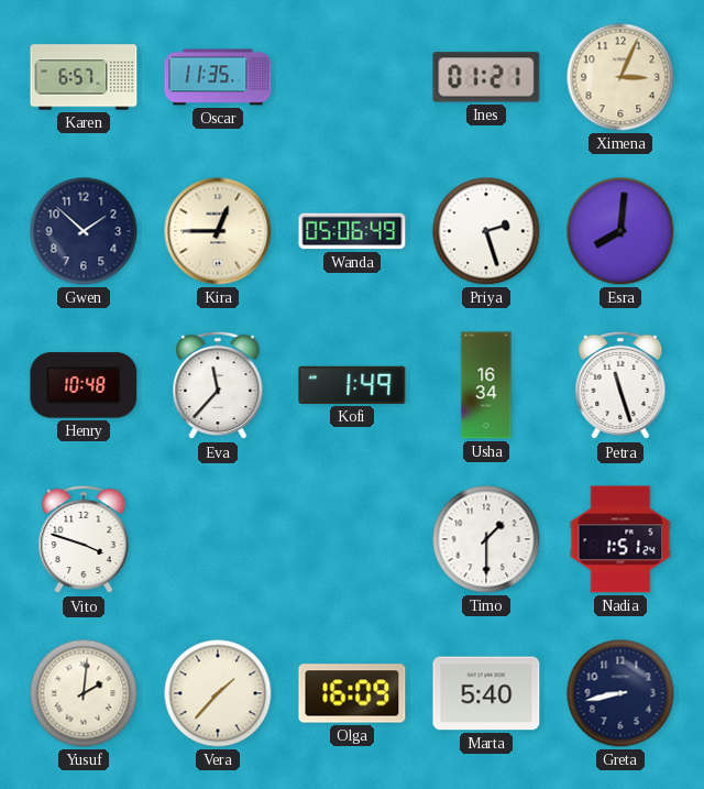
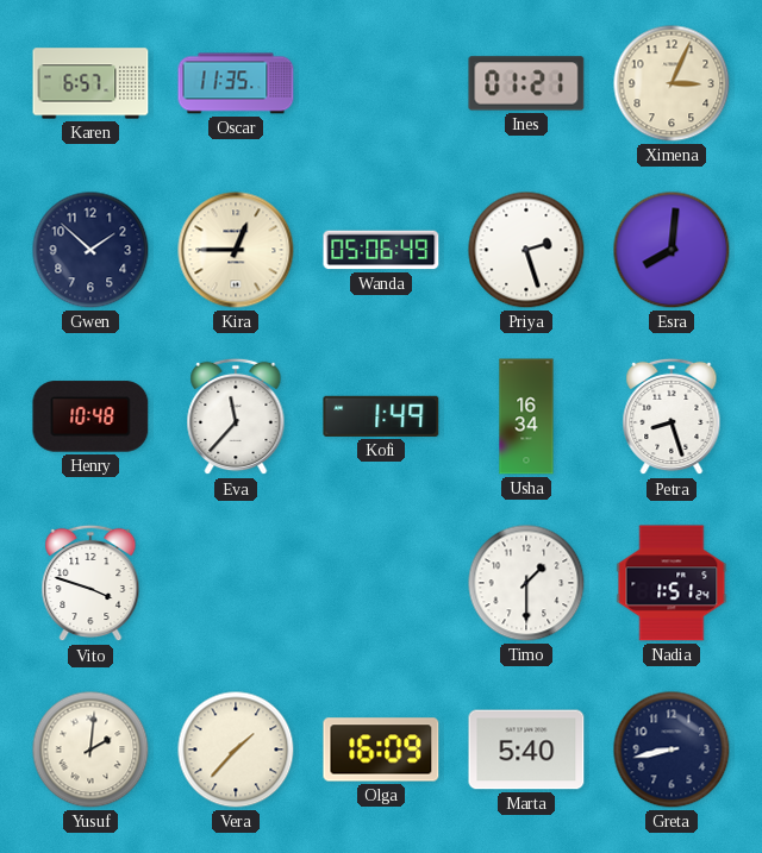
Petra: 11:27 -> 8:27
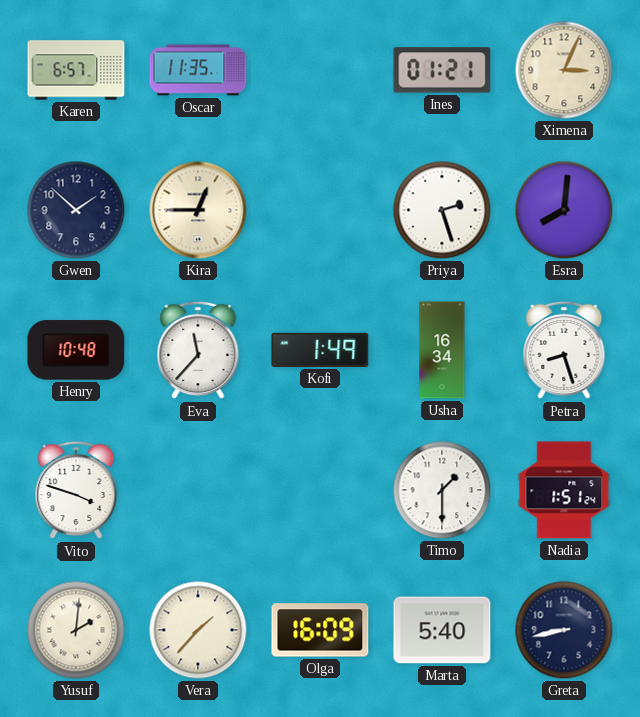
Wanda: 05:06 -> none
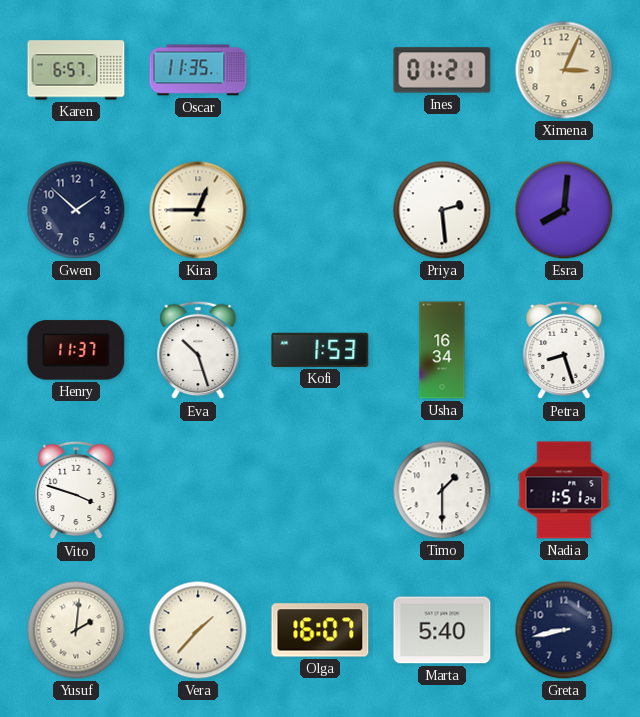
Priya: 2:27 -> 2:29
Henry: 10:48 -> 11:37
Eva: 11:37 -> 10:27
Kofi: 1:49 -> 1:53
Olga: 16:09 -> 16:07
